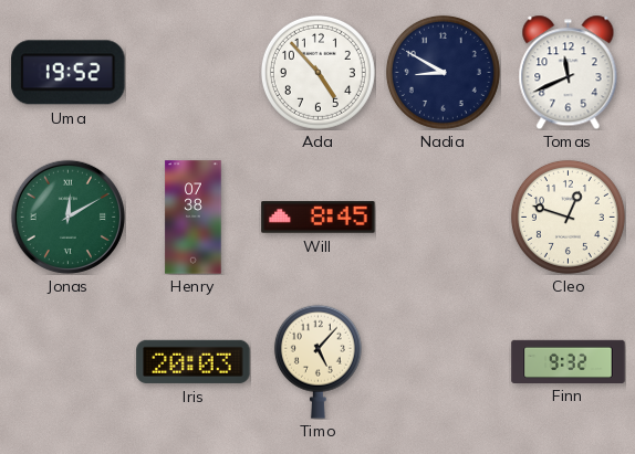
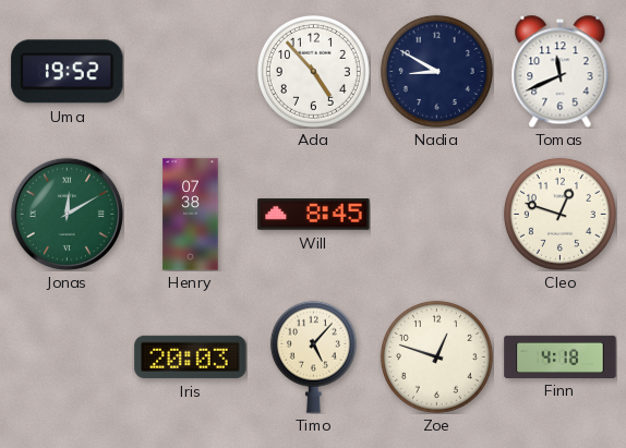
Zoe: none -> 12:48
Finn: 9:32 -> 4:18
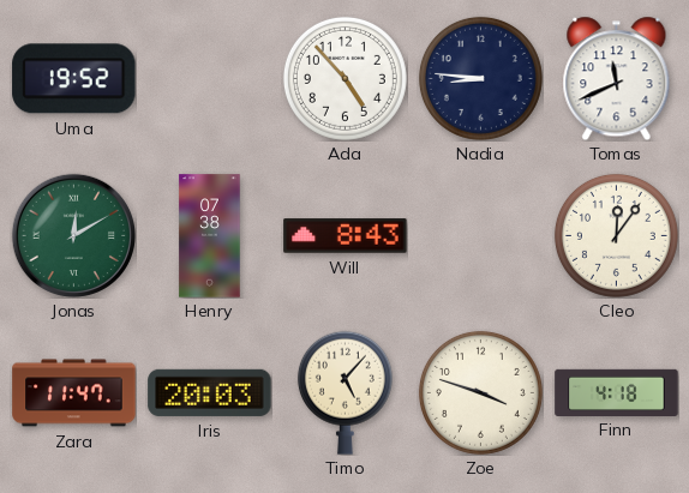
Nadia: 8:50 -> 8:46
Will: 8:45 -> 8:43
Cleo: 12:48 -> 12:06
Zara: none -> 11:47
Zoe: 12:48 -> 3:48
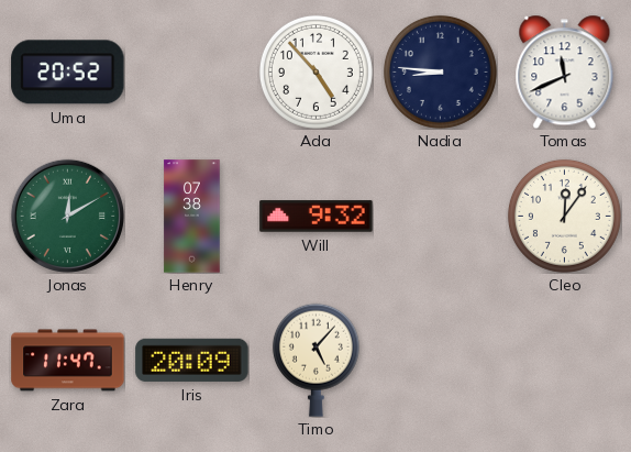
Uma: 19:52 -> 20:52
Will: 8:43 -> 9:32
Iris: 20:03 -> 20:09
Zoe: 3:48 -> none
Finn: 4:18 -> none
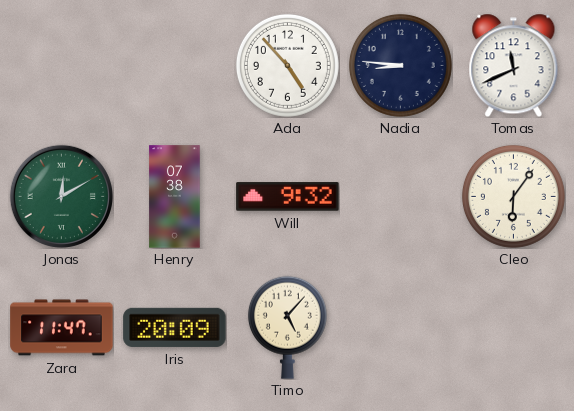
Uma: 20:52 -> none
Cleo: 12:06 -> 6:06
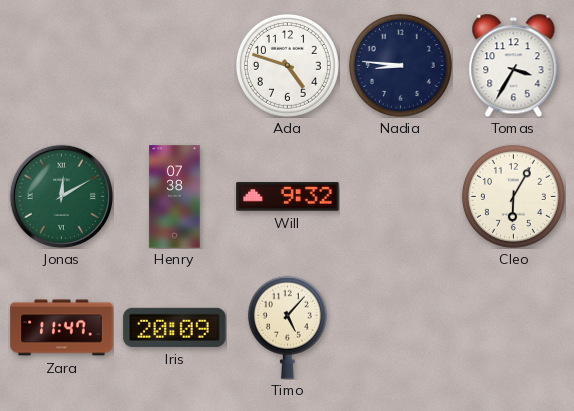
Ada: 4:53 -> 4:48
Tomas: 11:41 -> 3:35
Cleo: 6:06 -> 6:05
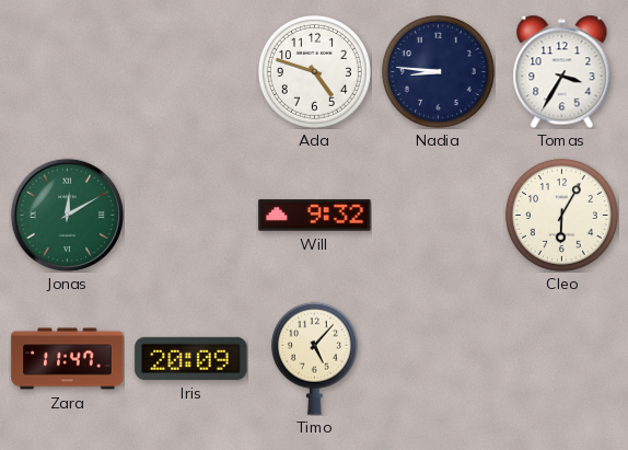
Henry: 07:38 -> none
